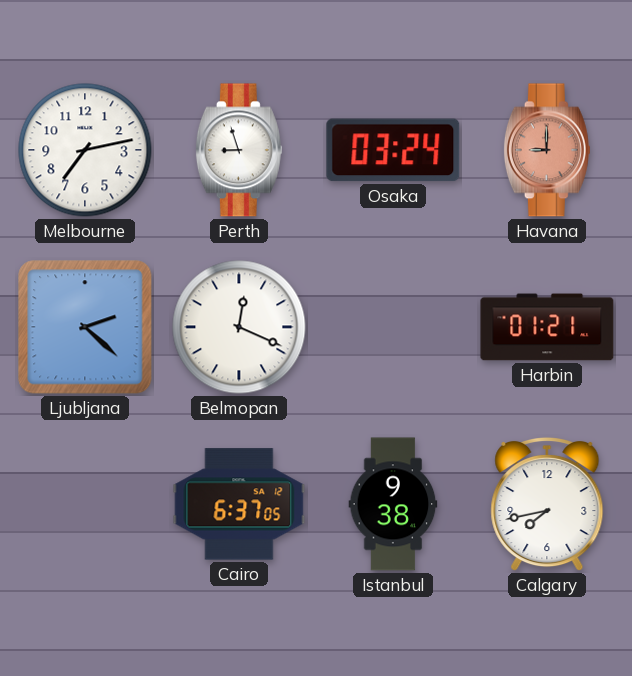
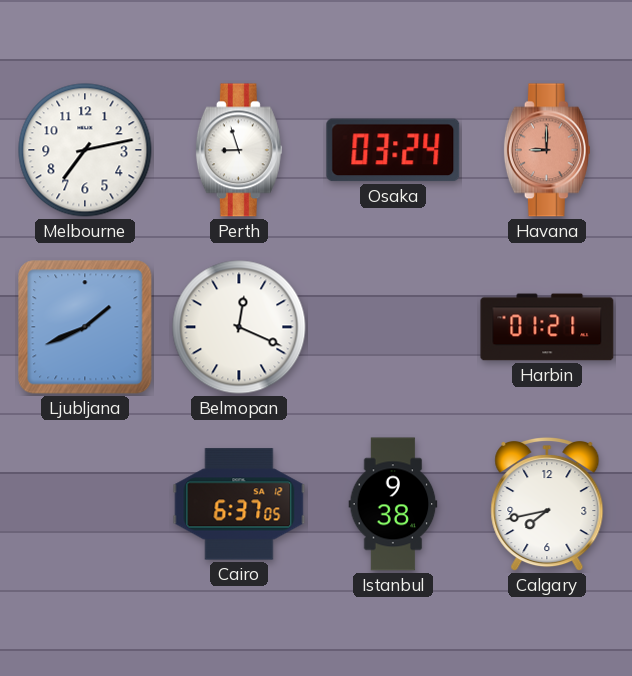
Ljubljana: 2:22 -> 1:41
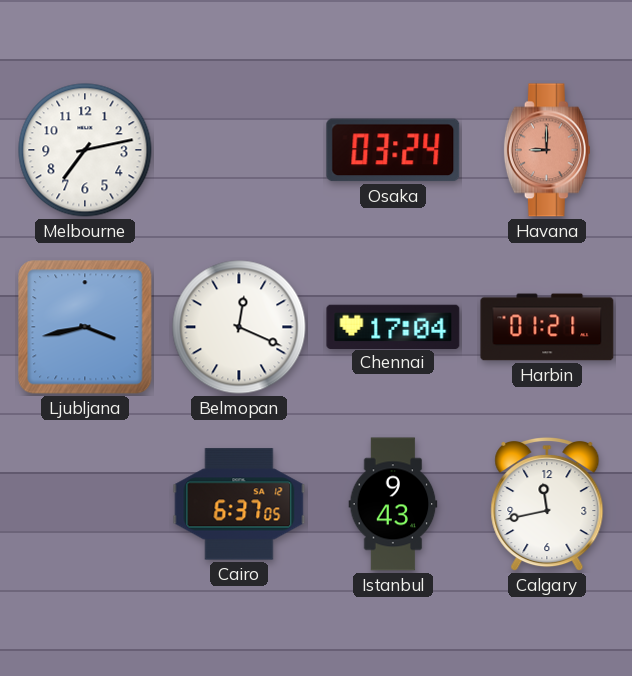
Perth: 8:57 -> none
Ljubljana: 1:41 -> 3:43
Chennai: none -> 17:04
Istanbul: 9:38 -> 9:43
Calgary: 7:43 -> 11:43
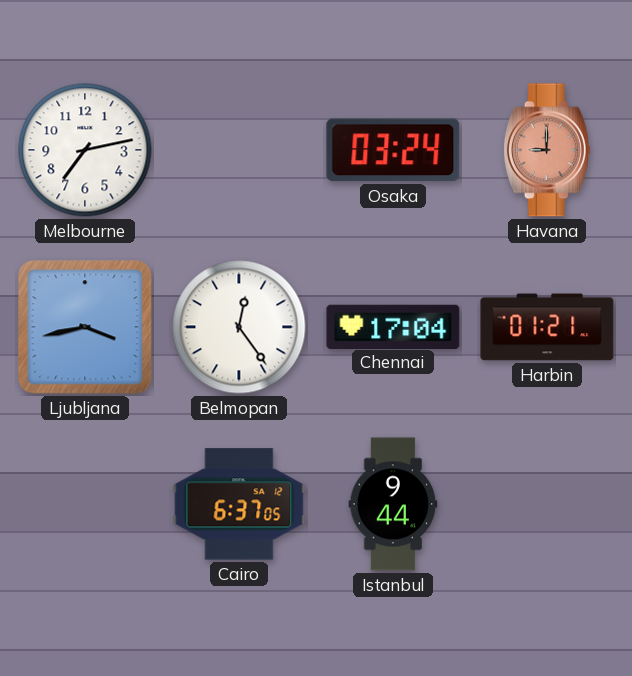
Belmopan: 12:19 -> 12:24
Istanbul: 9:43 -> 9:44
Calgary: 11:43 -> none
